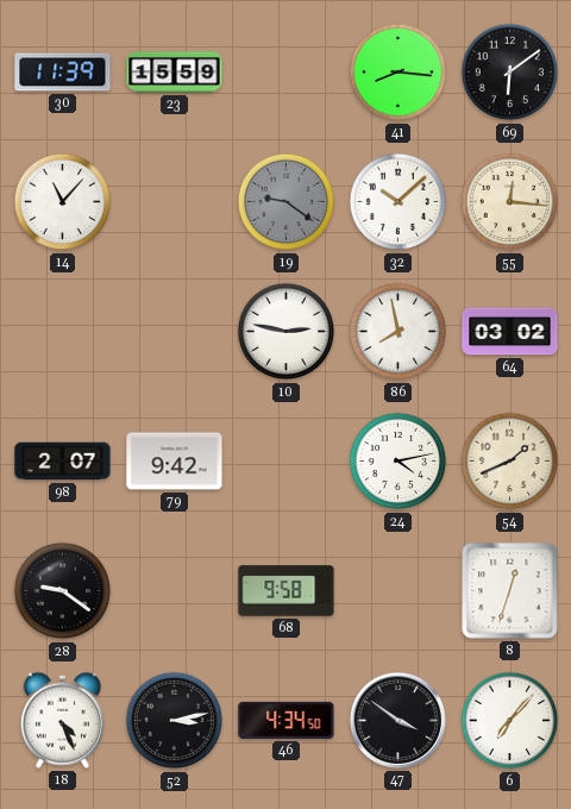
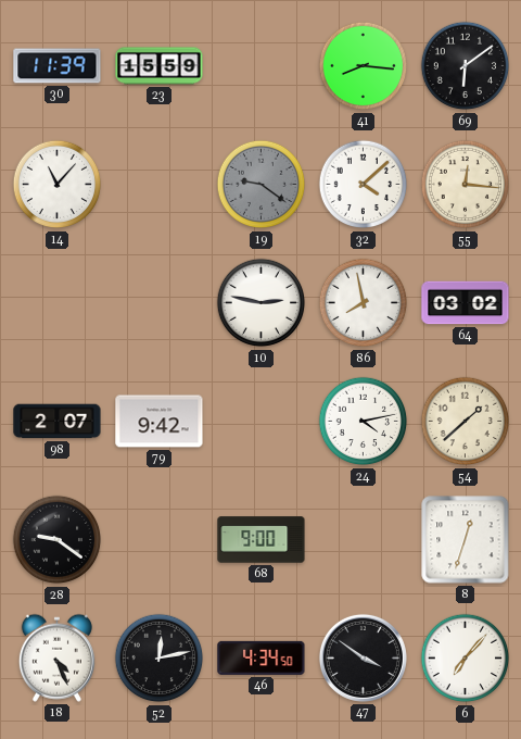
32: 10:08 -> 4:08
54: 1:41 -> 1:38
68: 9:58 -> 9:00
52: 3:13 -> 12:13
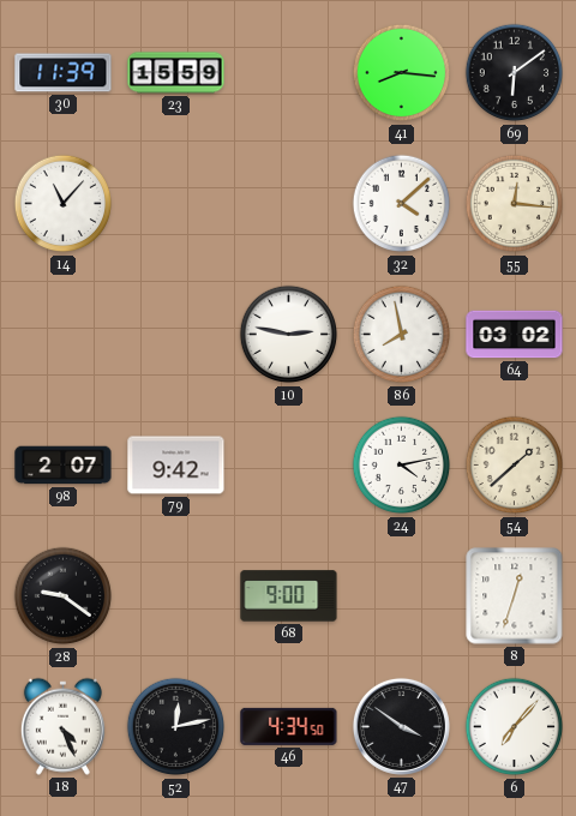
19: 9:21 -> none
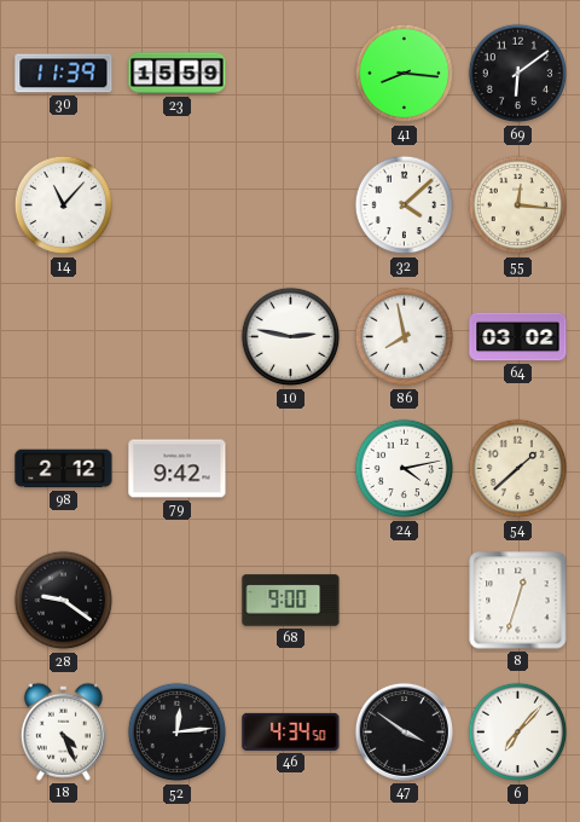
98: 2:07 -> 2:12
52: 12:13 -> 12:14
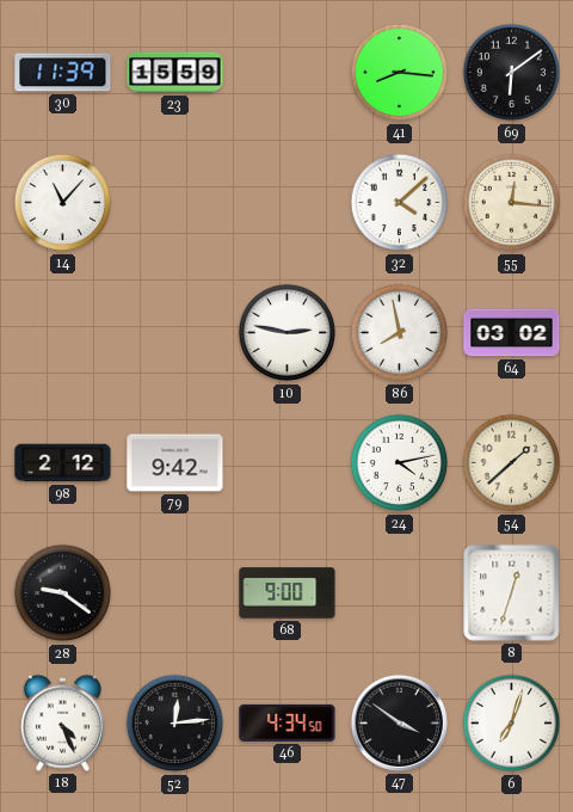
6: 7:07 -> 7:03
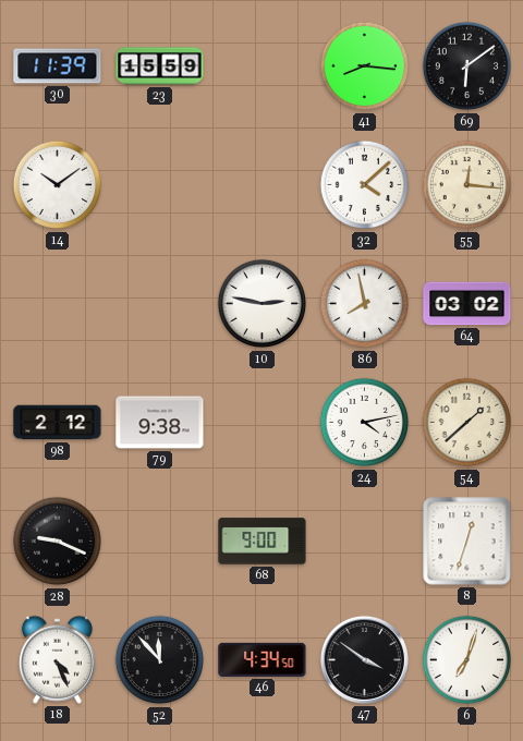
14: 11:07 -> 10:09
79: 9:42 -> 9:38
28: 9:21 -> 9:19
52: 12:14 -> 11:53
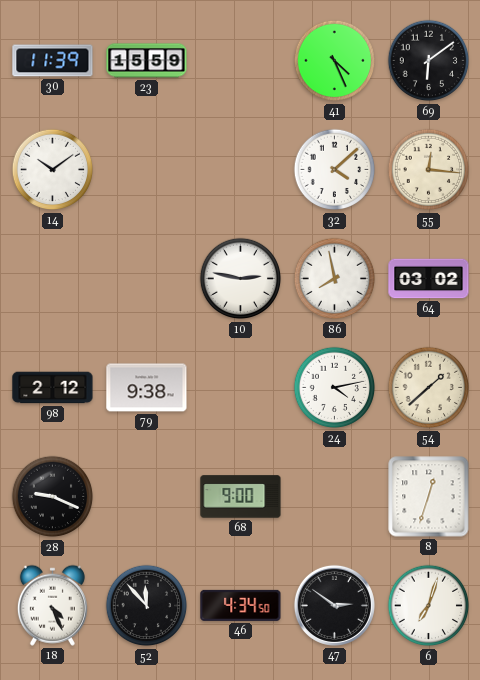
41: 8:16 -> 4:26
47: 3:51 -> 2:51
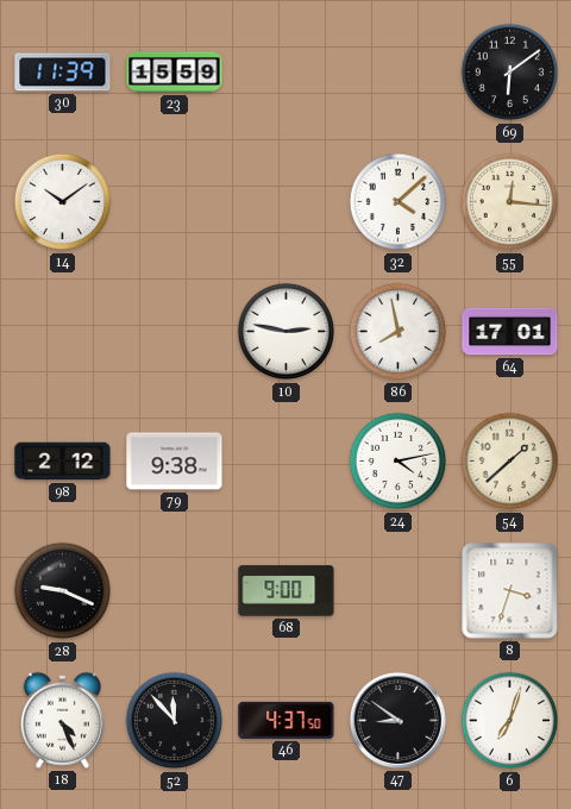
41: 4:26 -> none
64: 03:02 -> 17:01
8: 12:33 -> 3:33
46: 4:34 -> 4:37
47: 2:51 -> 8:51
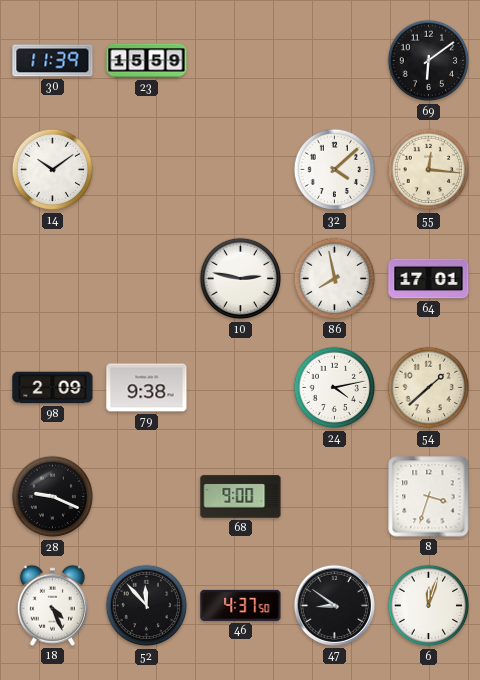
98: 2:12 -> 2:09
6: 7:03 -> 12:03
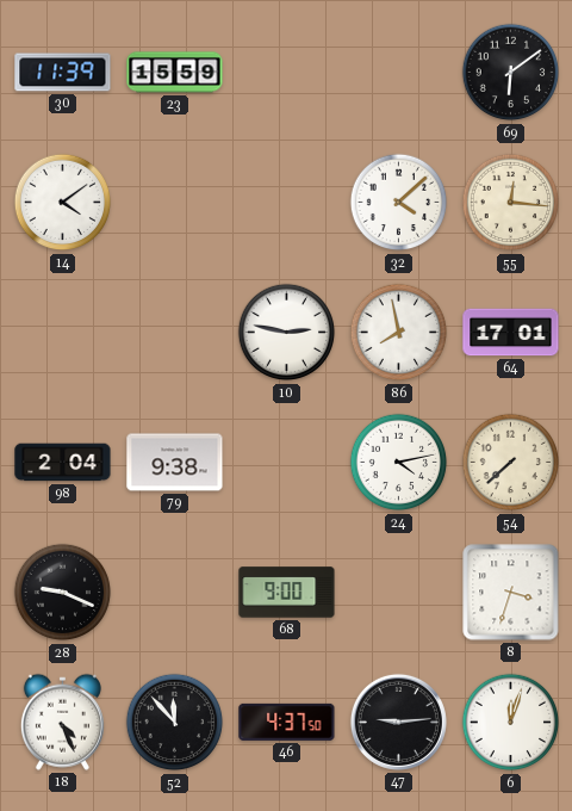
14: 10:09 -> 4:09
98: 2:09 -> 2:04
54: 1:38 -> 7:38
47: 8:51 -> 9:14
